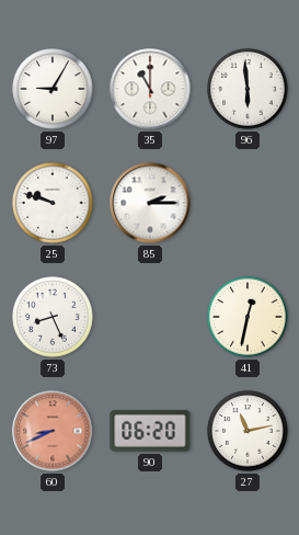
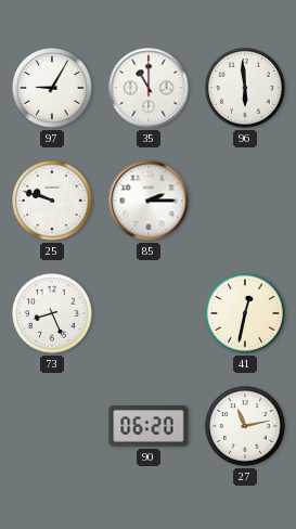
60: 8:41 -> none
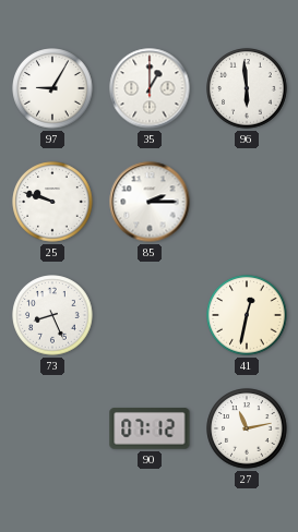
35: 11:00 -> 1:00
90: 06:20 -> 07:12
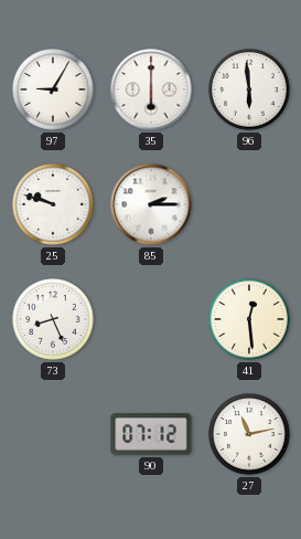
35: 1:00 -> 6:00
41: 12:32 -> 12:29
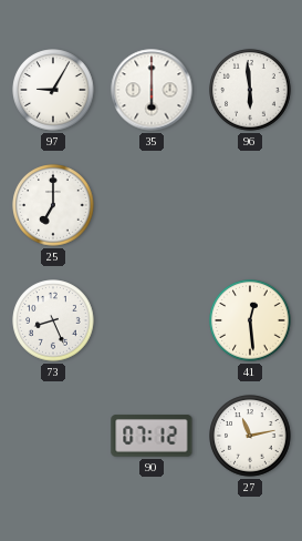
25: 9:48 -> 7:00
85: 2:15 -> none
